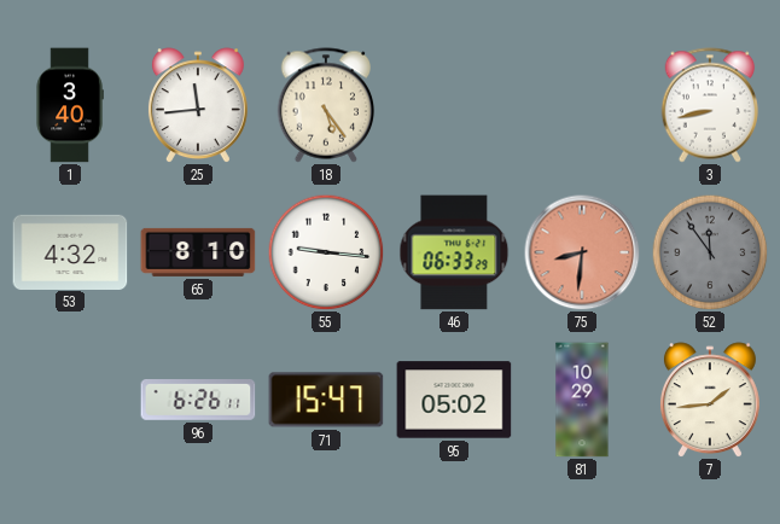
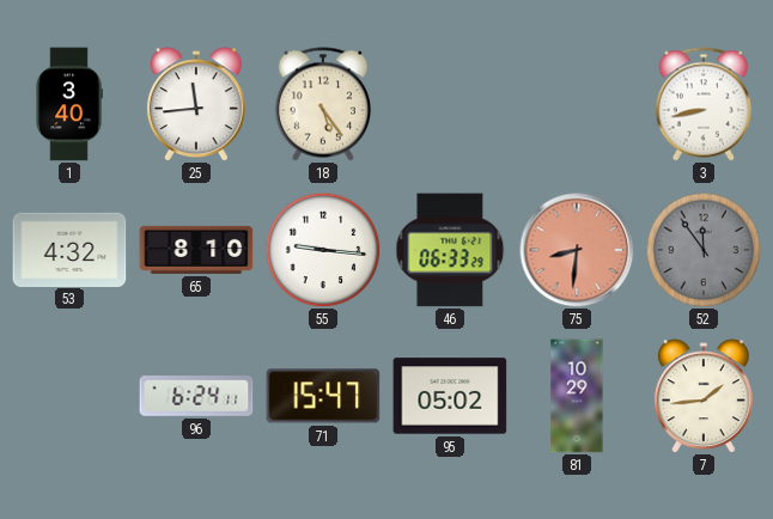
96: 6:26 -> 6:24
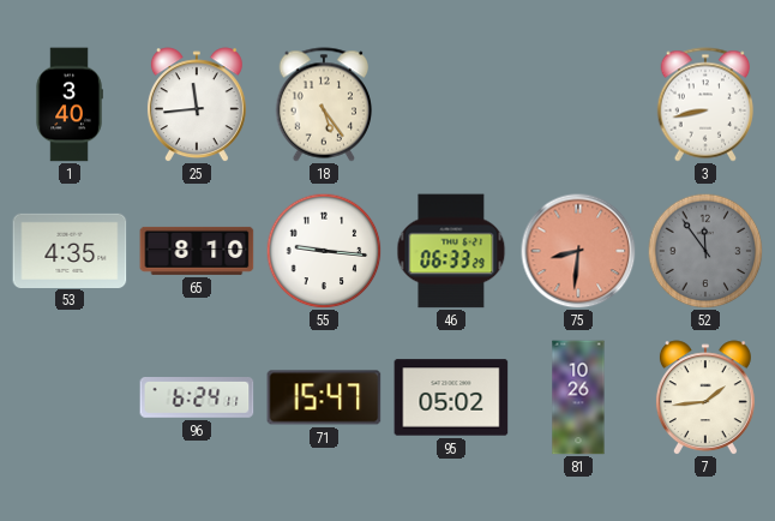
53: 4:32 -> 4:35
81: 10:29 -> 10:26
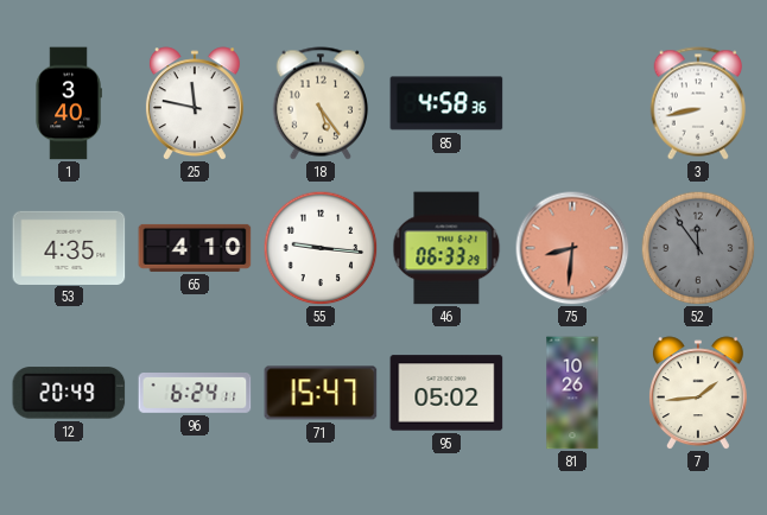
25: 11:44 -> 11:47
85: none -> 4:58
65: 8:10 -> 4:10
12: none -> 20:49
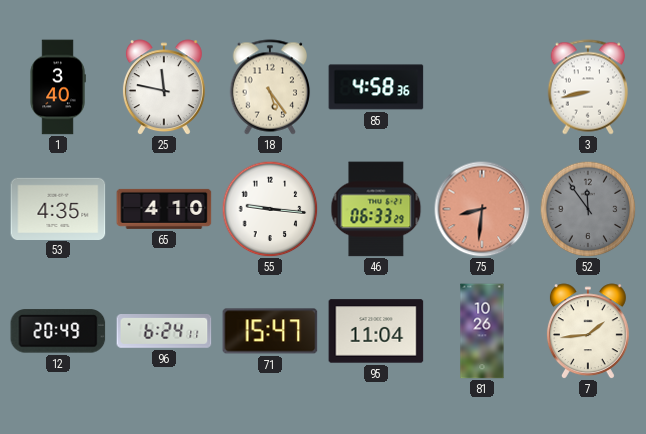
95: 05:02 -> 11:04
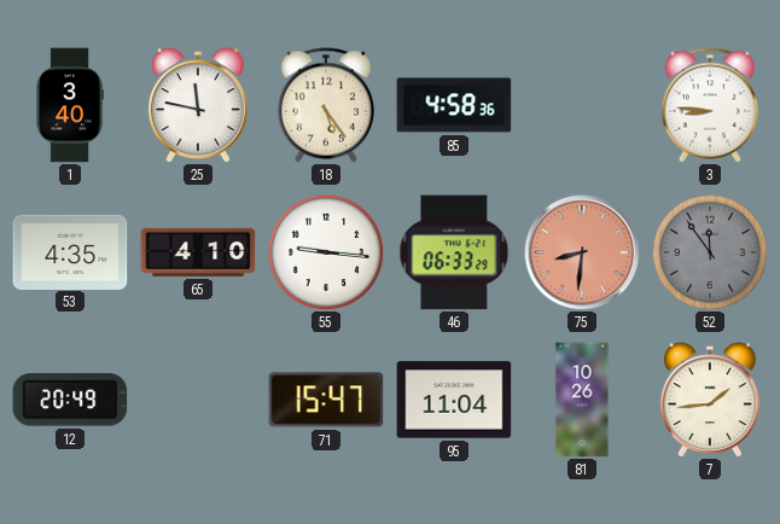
3: 8:43 -> 8:46
96: 6:24 -> none
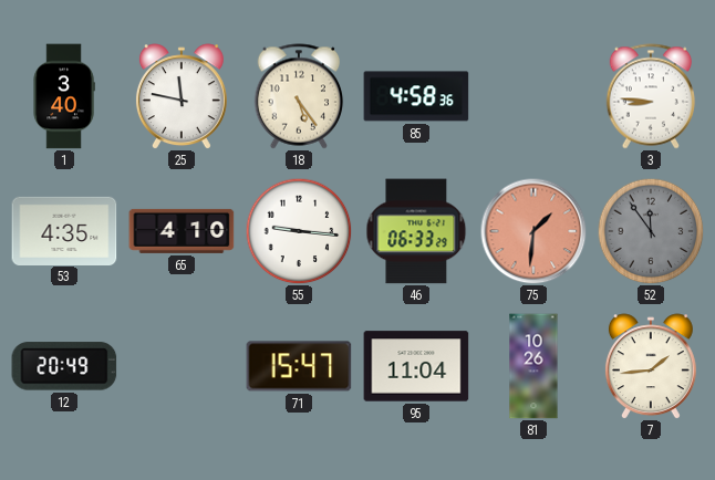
75: 8:31 -> 1:31
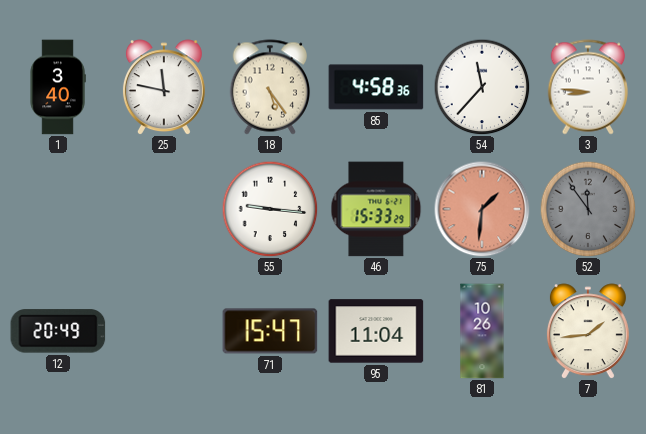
54: none -> 11:37
53: 4:35 -> none
65: 4:10 -> none
46: 06:33 -> 15:33
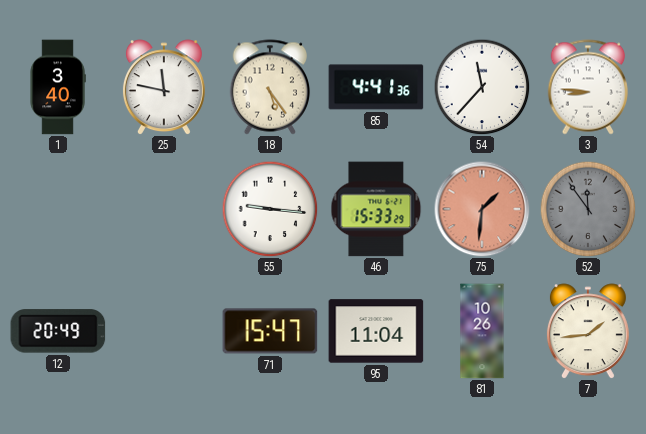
85: 4:58 -> 4:41
